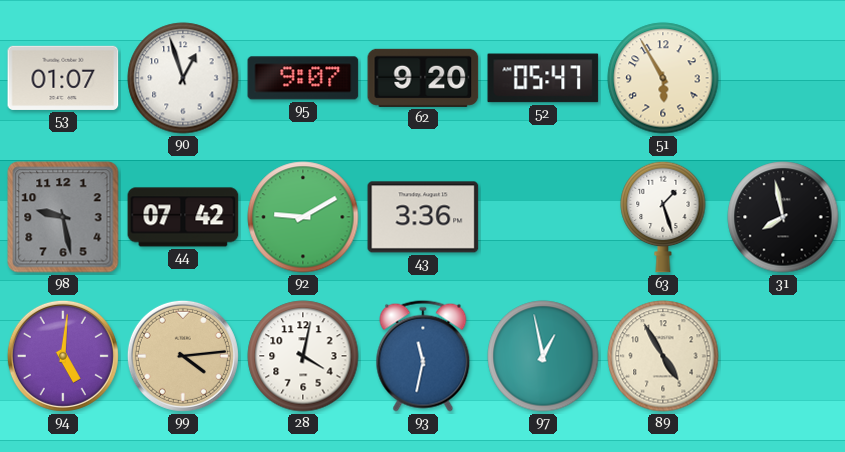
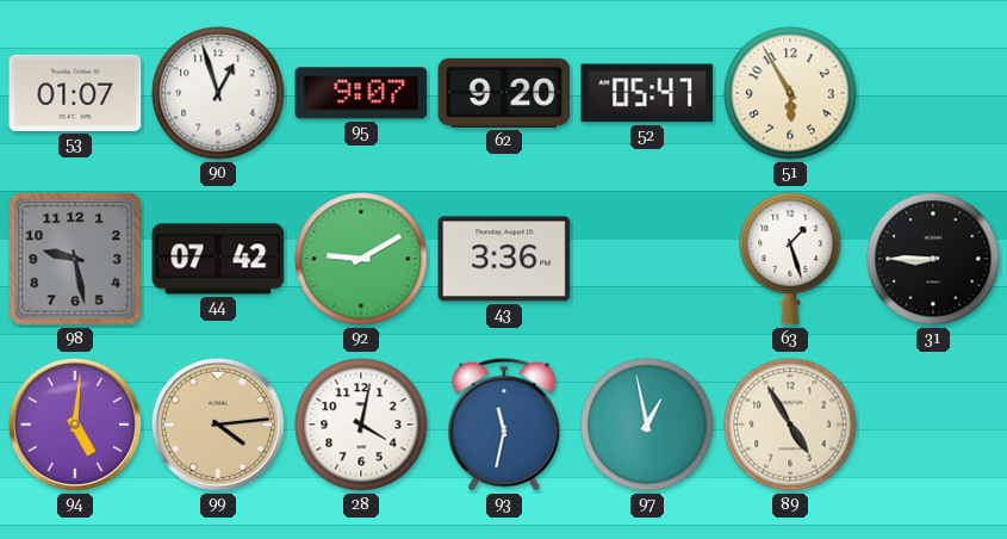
31: 7:58 -> 8:45
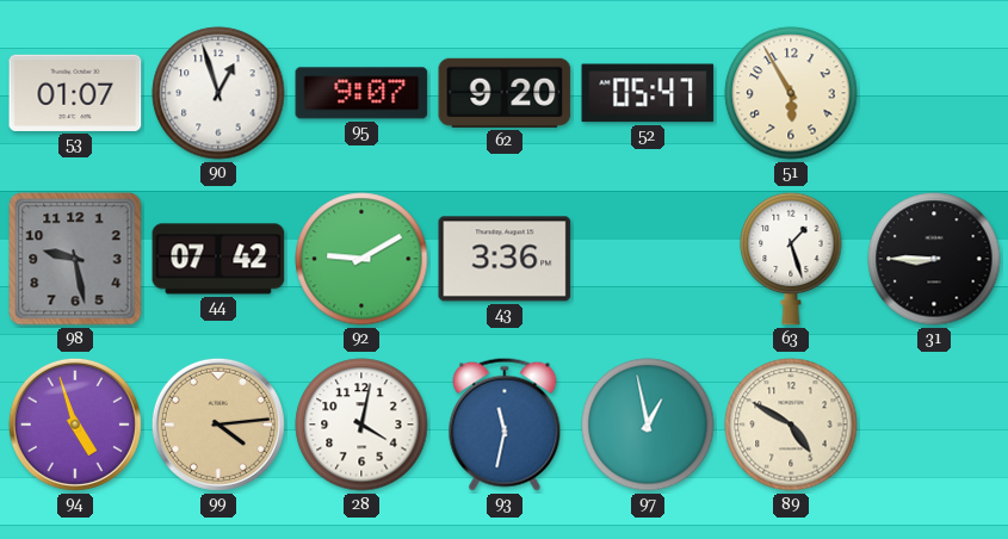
94: 5:01 -> 4:57
89: 4:55 -> 4:50
